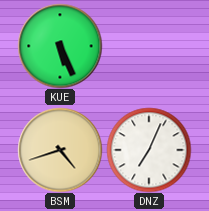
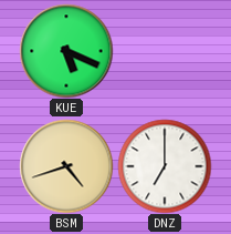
KUE: 5:26 -> 5:19
DNZ: 7:04 -> 7:00
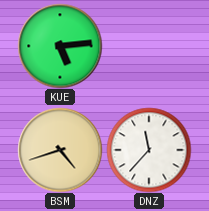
KUE: 5:19 -> 5:14
DNZ: 7:00 -> 11:37
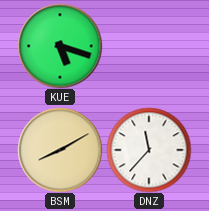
KUE: 5:14 -> 5:18
BSM: 4:42 -> 8:10
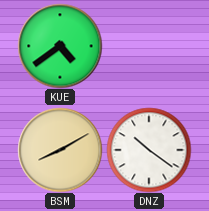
KUE: 5:18 -> 4:39
DNZ: 11:37 -> 10:21
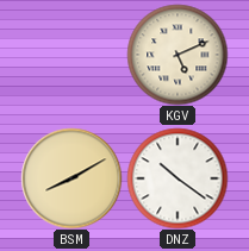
KUE: 4:39 -> none
KGV: none -> 5:11
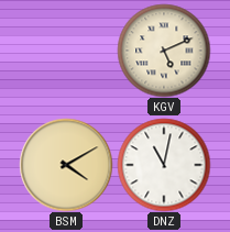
BSM: 8:10 -> 4:10
DNZ: 10:21 -> 11:02
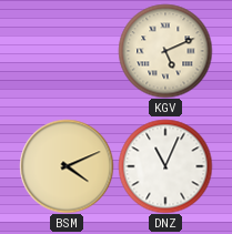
BSM: 4:10 -> 4:11
DNZ: 11:02 -> 11:04
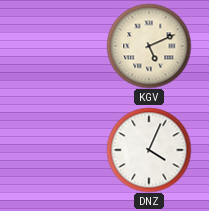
BSM: 4:11 -> none
DNZ: 11:04 -> 4:04
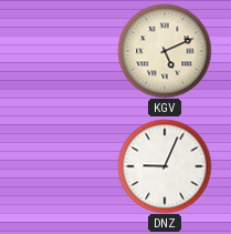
DNZ: 4:04 -> 9:04
